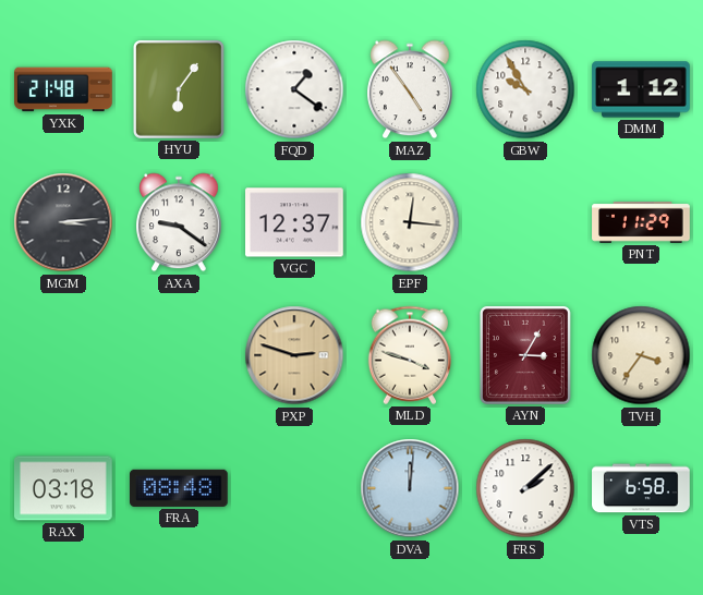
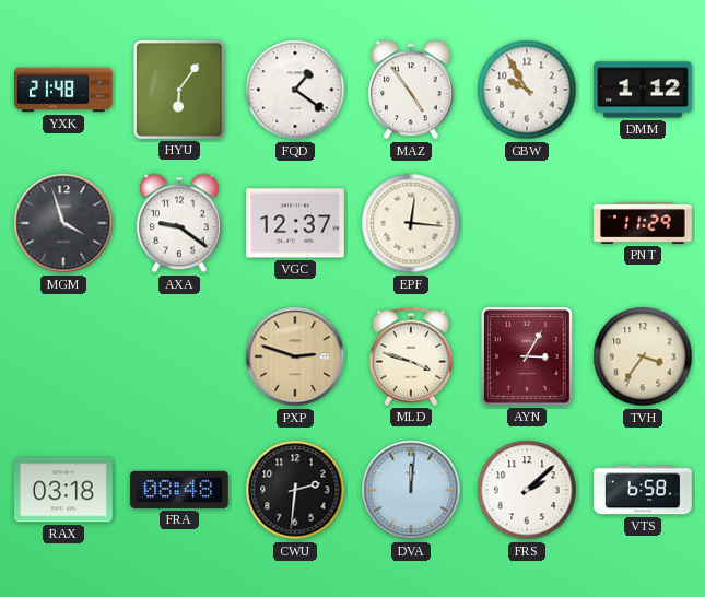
MGM: 3:14 -> 3:57
CWU: none -> 2:31
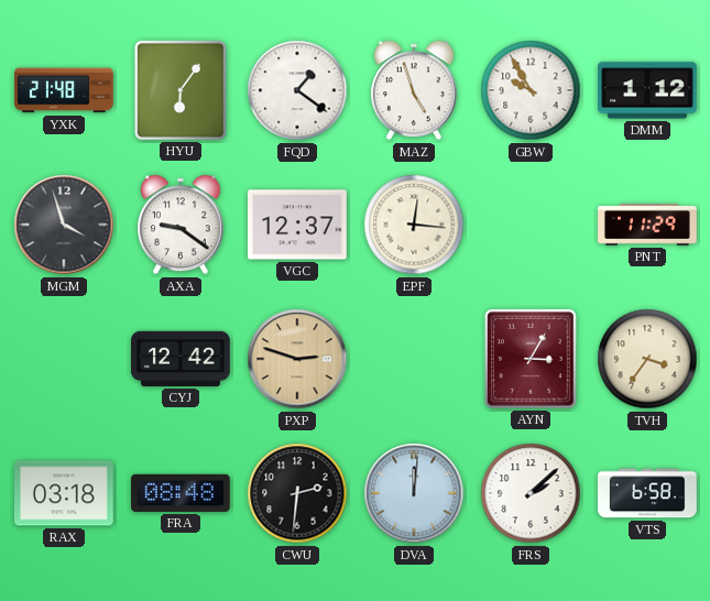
MAZ: 4:54 -> 4:57
CYJ: none -> 12:42
MLD: 3:48 -> none
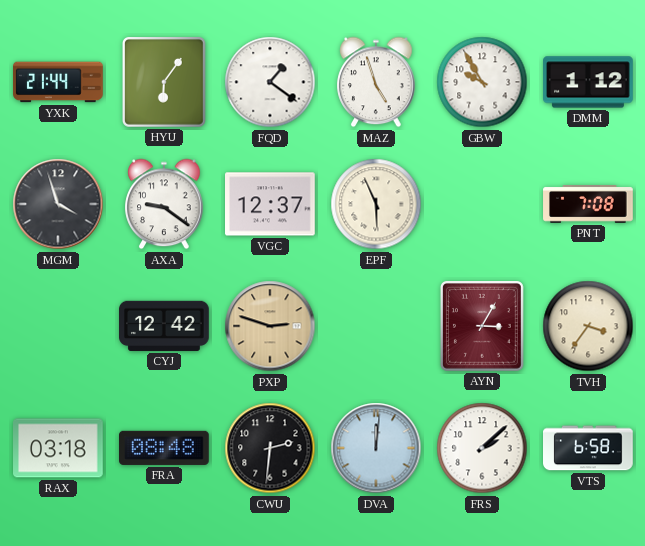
YXK: 21:48 -> 21:44
EPF: 12:16 -> 5:56
PNT: 11:29 -> 7:08
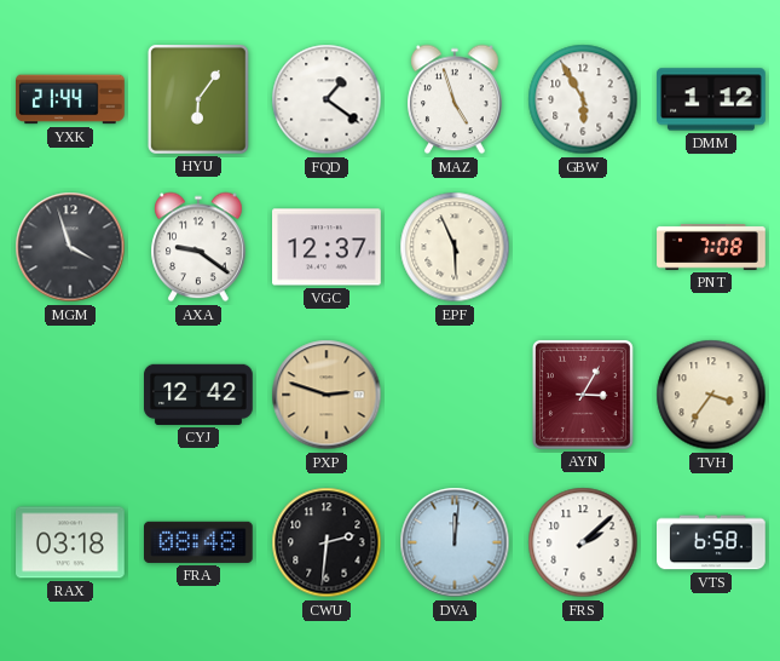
GBW: 9:55 -> 5:55
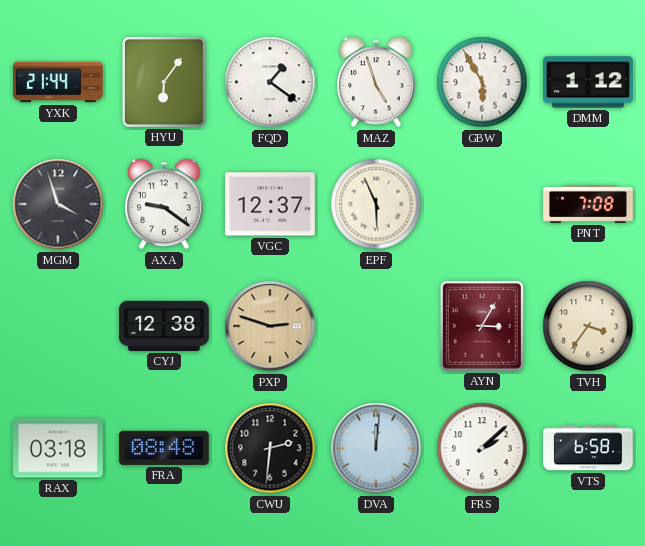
CYJ: 12:42 -> 12:38
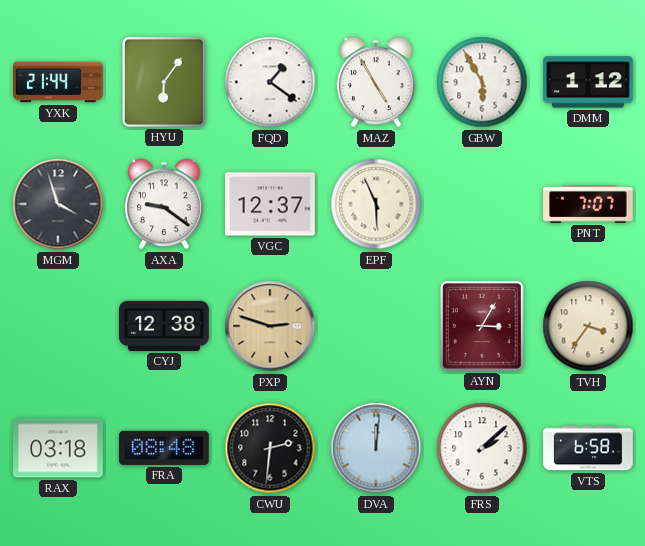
MAZ: 4:57 -> 4:55
PNT: 7:08 -> 7:07
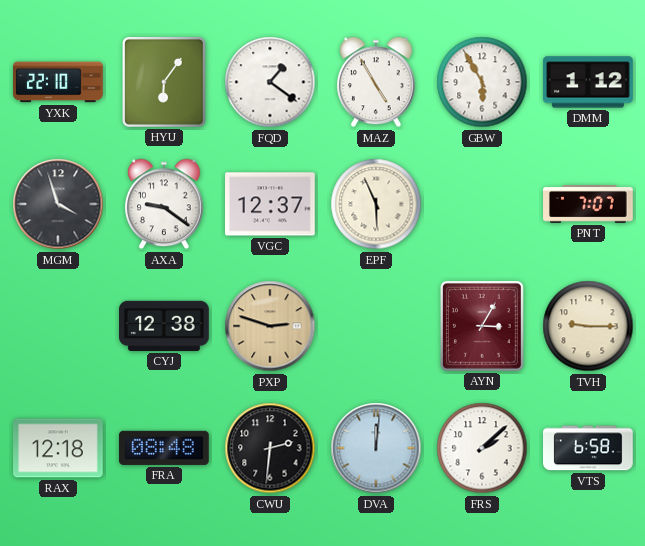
YXK: 21:44 -> 22:10
TVH: 3:36 -> 9:15
RAX: 03:18 -> 12:18
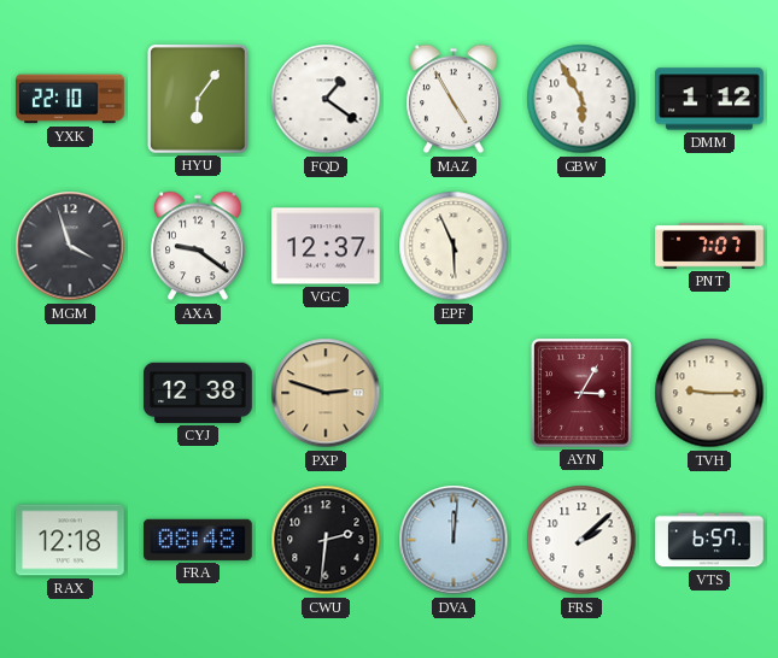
VTS: 6:58 -> 6:57
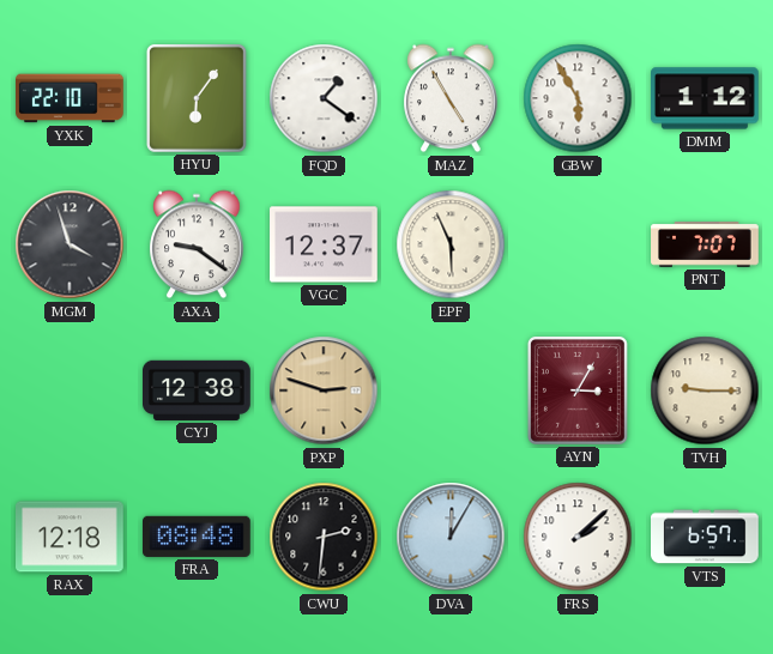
DVA: 12:01 -> 12:05
